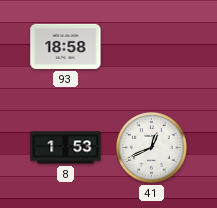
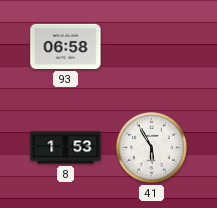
93: 18:58 -> 06:58
41: 12:41 -> 5:55
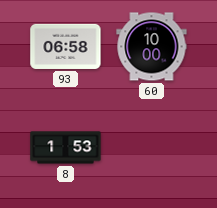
60: none -> 10:00
41: 5:55 -> none
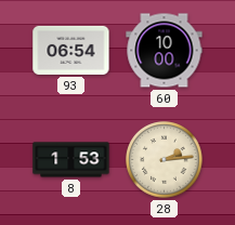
93: 06:58 -> 06:54
28: none -> 2:14
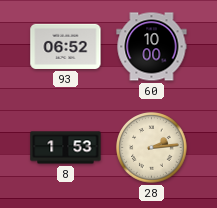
93: 06:54 -> 06:52
